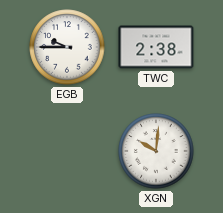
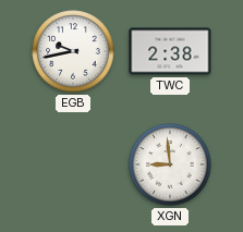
EGB: 9:45 -> 9:43
XGN: 10:01 -> 8:59
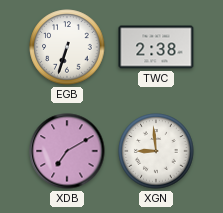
EGB: 9:43 -> 6:33
XDB: none -> 7:10
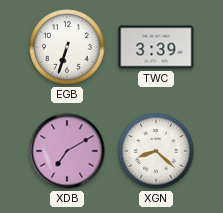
TWC: 2:38 -> 3:39
XGN: 8:59 -> 8:22
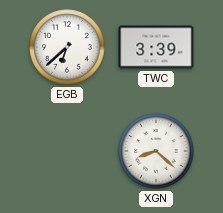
EGB: 6:33 -> 6:38
XDB: 7:10 -> none
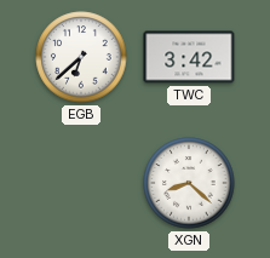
TWC: 3:39 -> 3:42
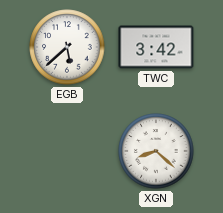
EGB: 6:38 -> 5:38
